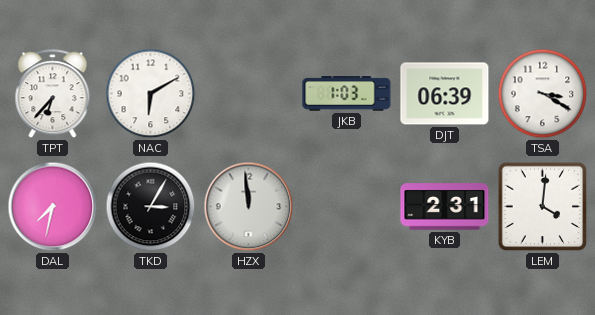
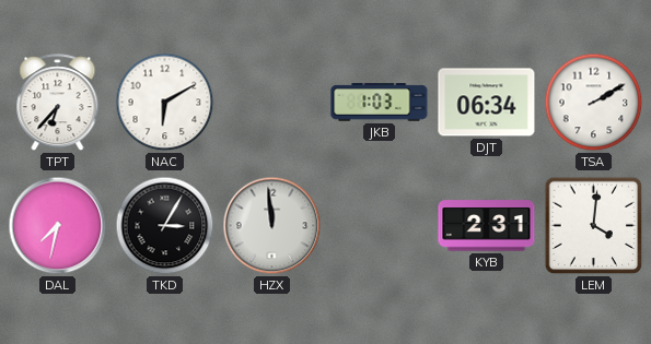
DJT: 06:39 -> 06:34
TSA: 3:20 -> 2:10
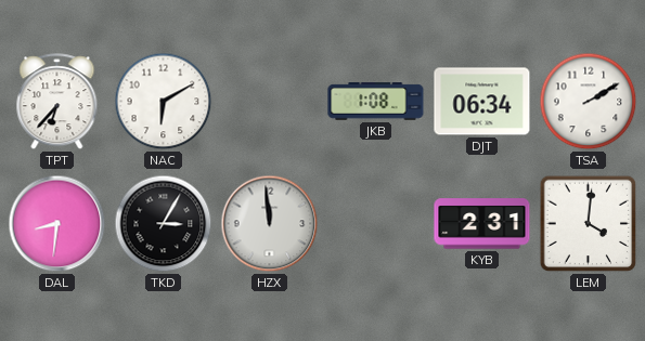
JKB: 1:03 -> 1:08
DAL: 7:32 -> 8:31
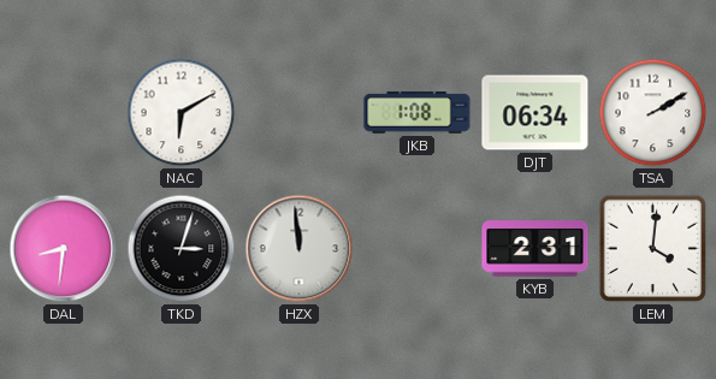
TPT: 6:37 -> none
TKD: 3:05 -> 3:03
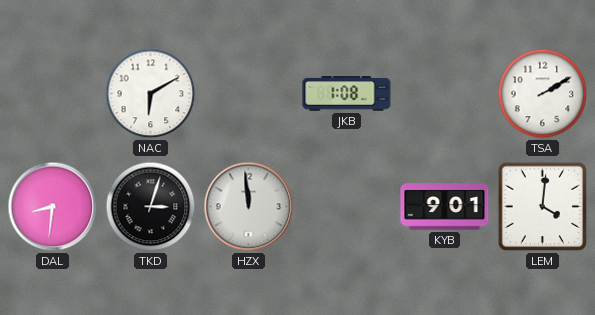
DJT: 06:34 -> none
KYB: 2:31 -> 9:01
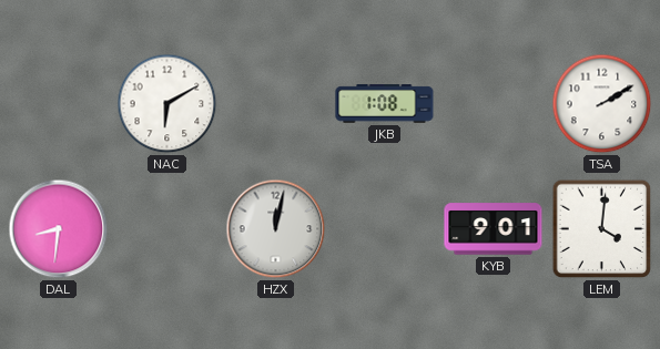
TKD: 3:03 -> none
HZX: 11:59 -> 12:02
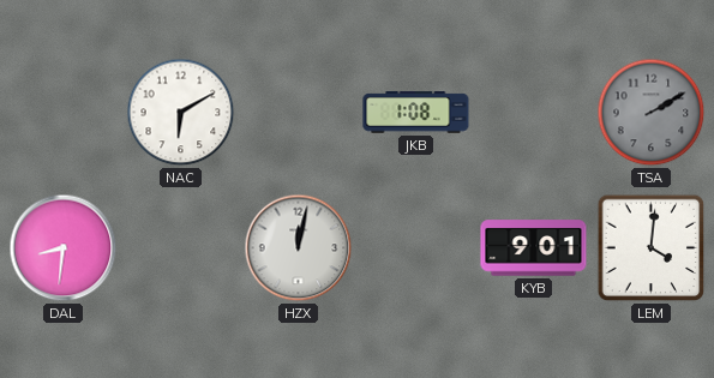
TSA dial: white -> grey
